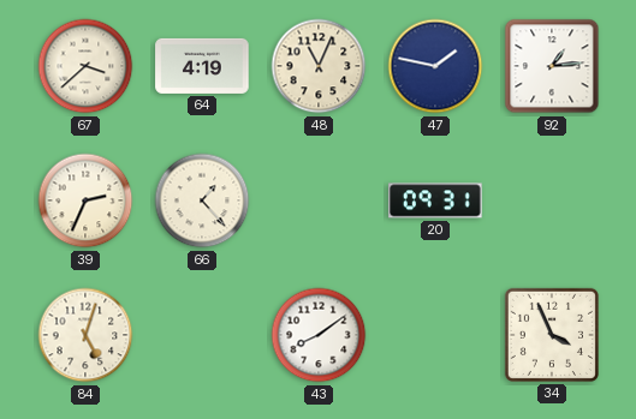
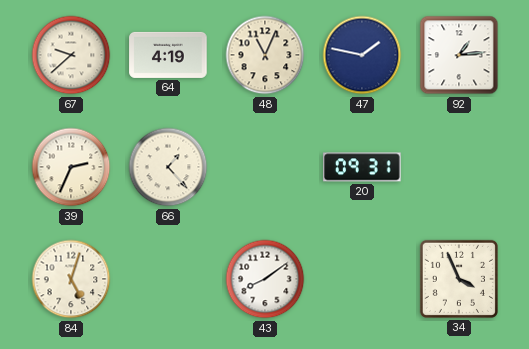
67: 3:38 -> 9:38
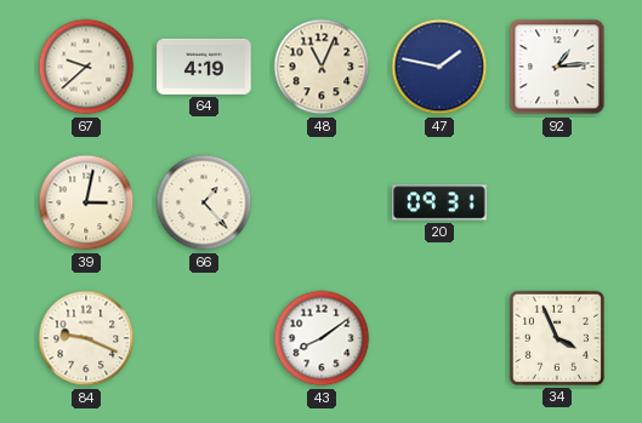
39: 2:34 -> 3:02
84: 5:03 -> 9:19
